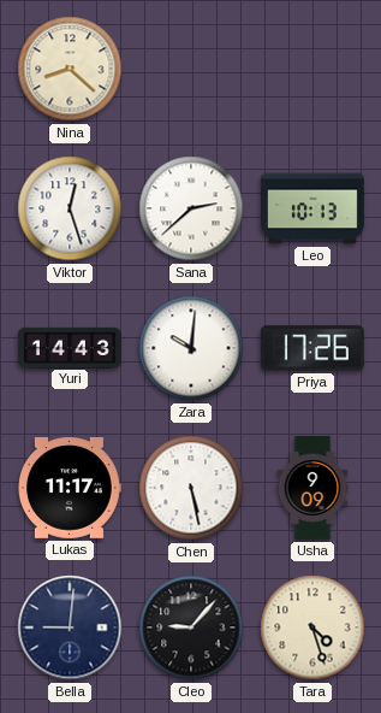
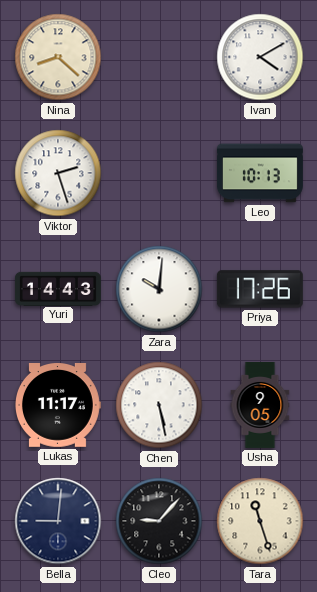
Ivan: none -> 4:10
Viktor: 12:27 -> 2:27
Sana: 2:38 -> none
Usha: 9:09 -> 9:05
Tara: 4:27 -> 11:27
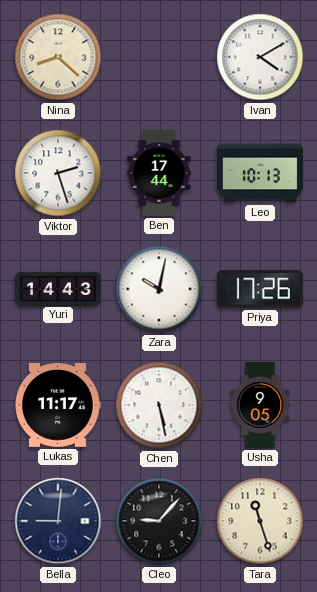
Ben: none -> 17:44
Zara: 10:01 -> 10:02
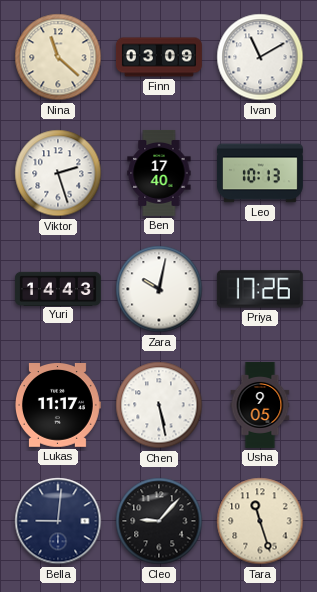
Nina: 8:22 -> 11:22
Finn: none -> 03:09
Ivan: 4:10 -> 11:10
Ben: 17:44 -> 17:40
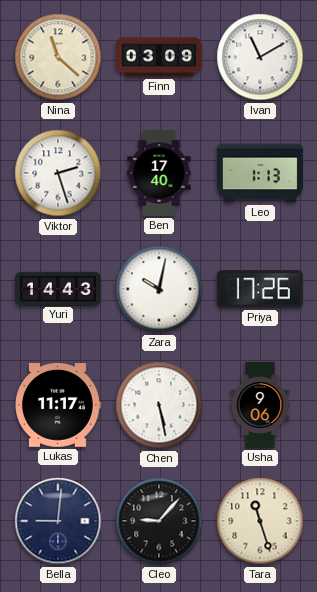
Leo: 10:13 -> 1:13
Usha: 9:05 -> 9:06
